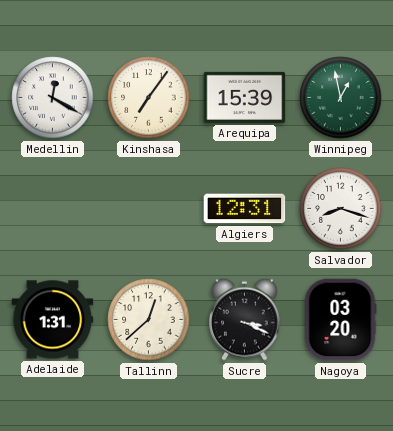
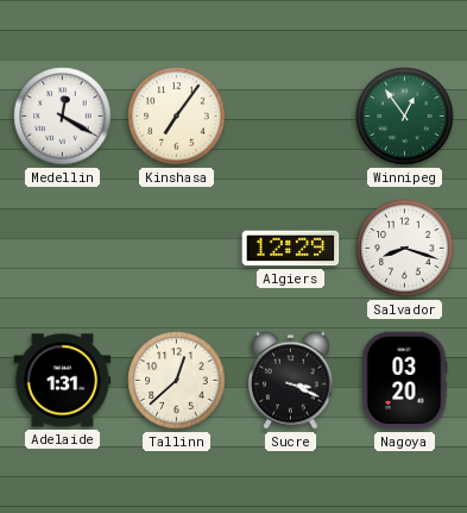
Arequipa: 15:39 -> none
Winnipeg: 12:58 -> 12:54
Algiers: 12:31 -> 12:29
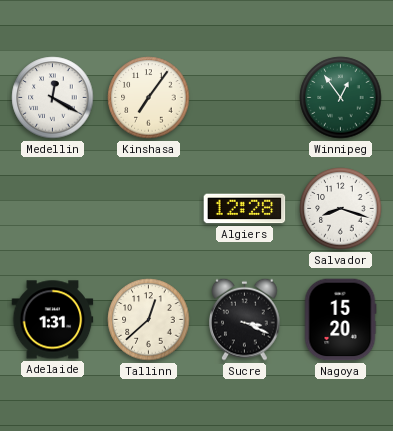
Algiers: 12:29 -> 12:28
Nagoya: 03:20 -> 15:20
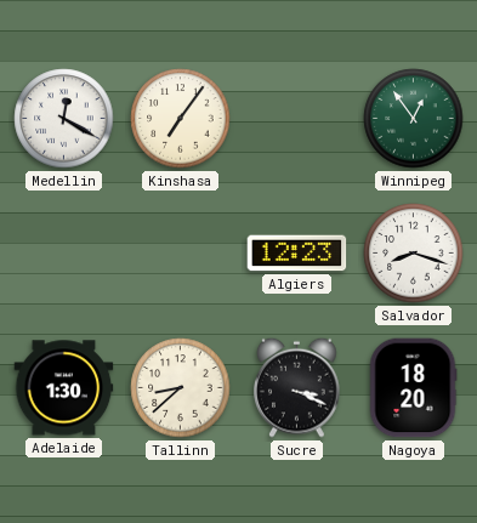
Algiers: 12:28 -> 12:23
Adelaide: 1:31 -> 1:30
Tallinn: 12:38 -> 8:38
Nagoya: 15:20 -> 18:20
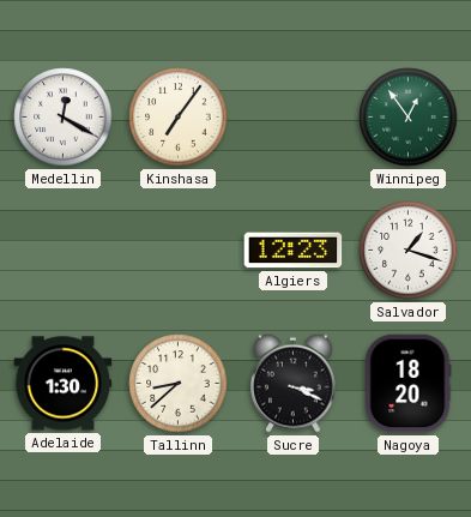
Salvador: 8:18 -> 1:18
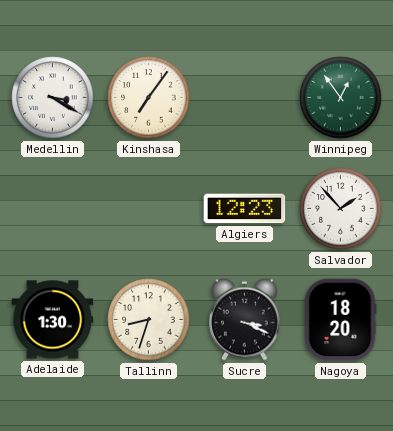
Medellin: 12:20 -> 3:20
Salvador: 1:18 -> 1:53
Tallinn: 8:38 -> 8:33
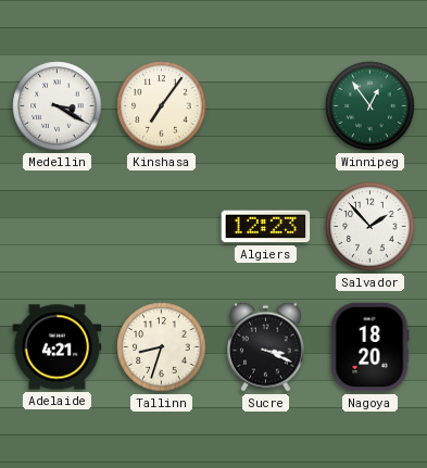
Adelaide: 1:30 -> 4:21
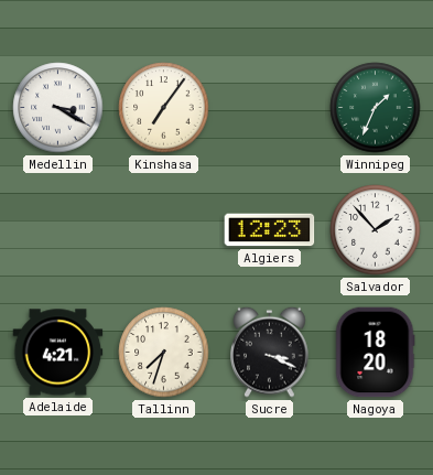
Winnipeg: 12:54 -> 1:34
Tallinn: 8:33 -> 7:33
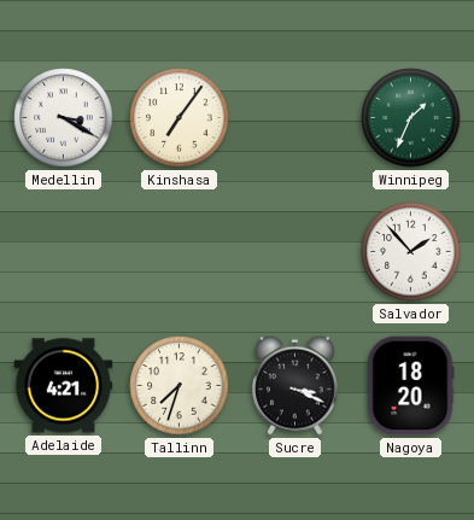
Algiers: 12:23 -> none
